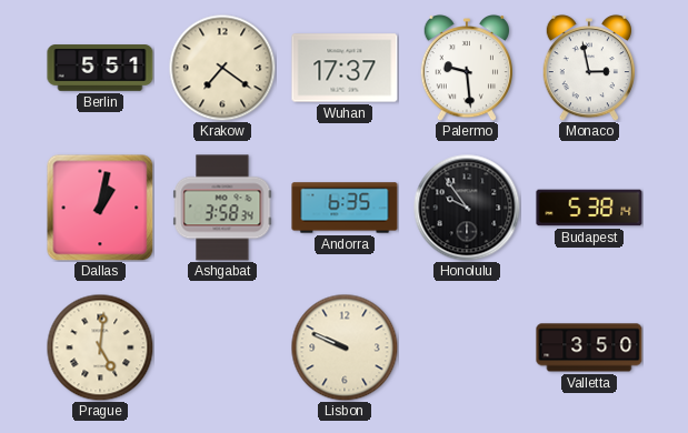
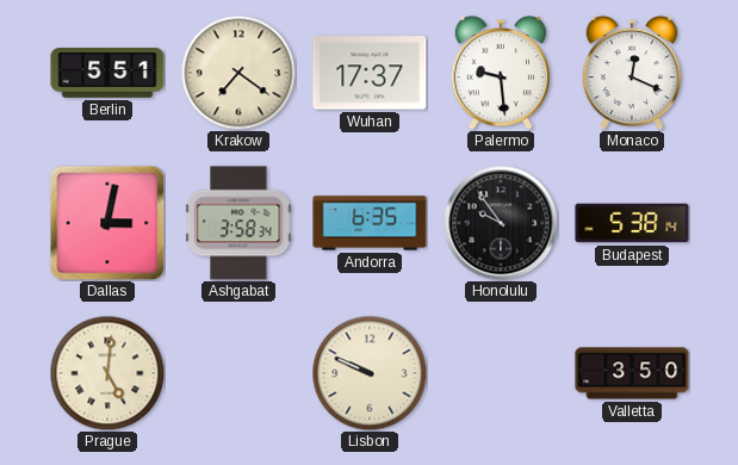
Monaco: 2:58 -> 12:19
Dallas: 1:02 -> 3:02
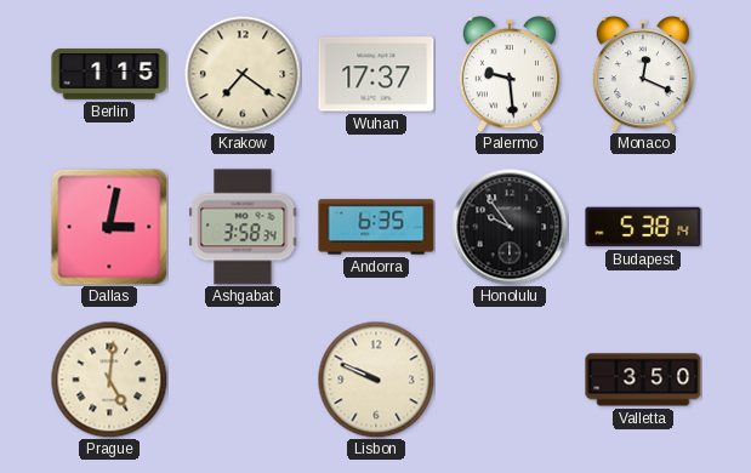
Berlin: 5:51 -> 1:15
